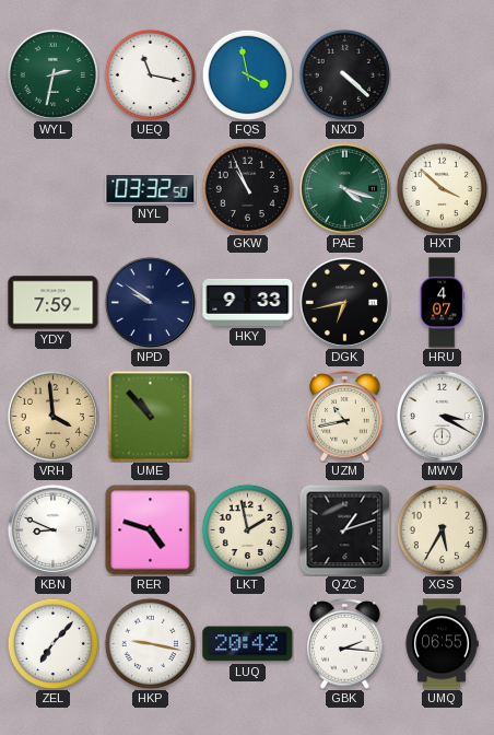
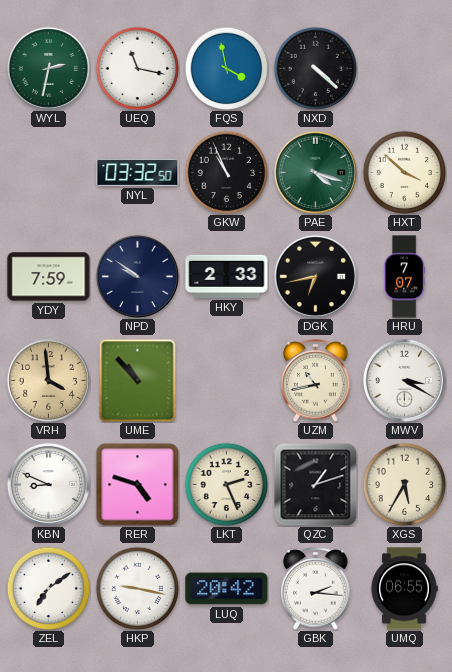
HKY: 9:33 -> 2:33
HRU: 4:07 -> 7:07
LKT: 1:58 -> 2:26
ZEL: 7:07 -> 7:09
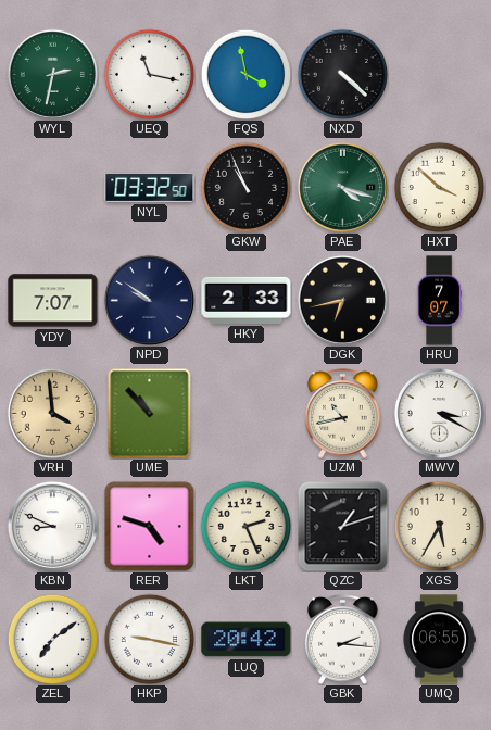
YDY: 7:59 -> 7:07
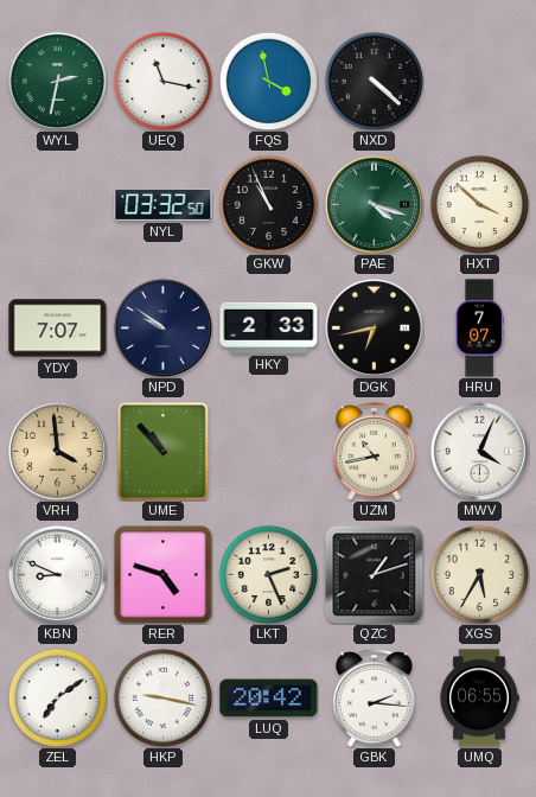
MWV: 3:20 -> 4:04
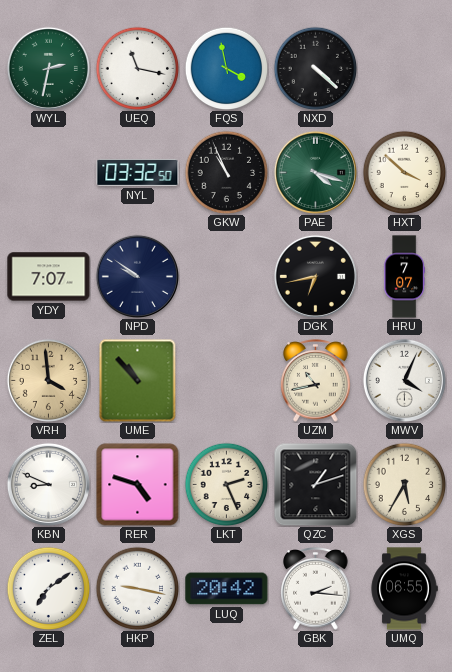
HKY: 2:33 -> none
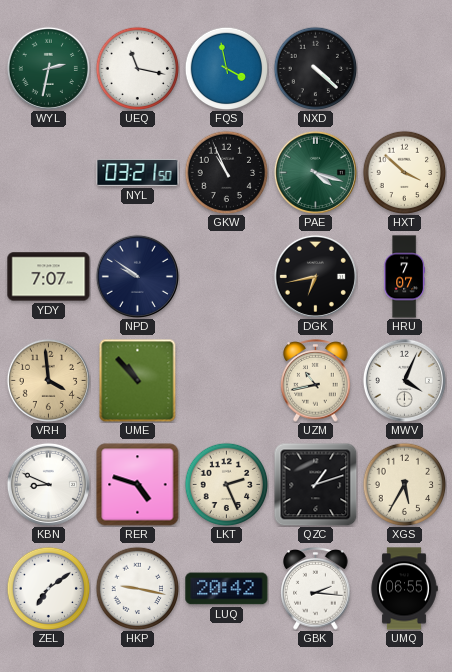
NYL: 03:32 -> 03:21
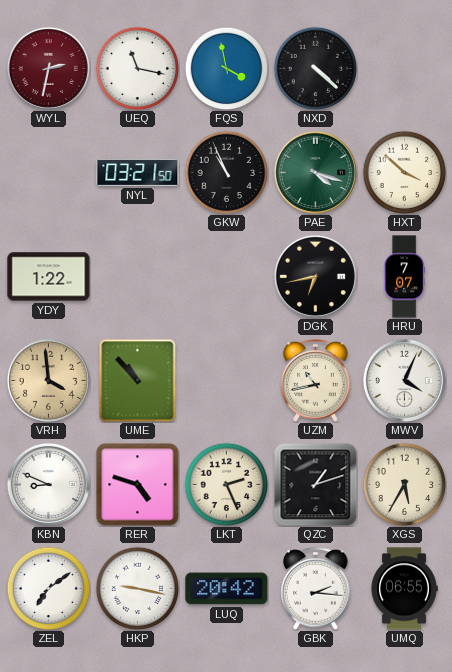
WYL dial: green -> burgundy
YDY: 7:07 -> 1:22
NPD: 9:51 -> none
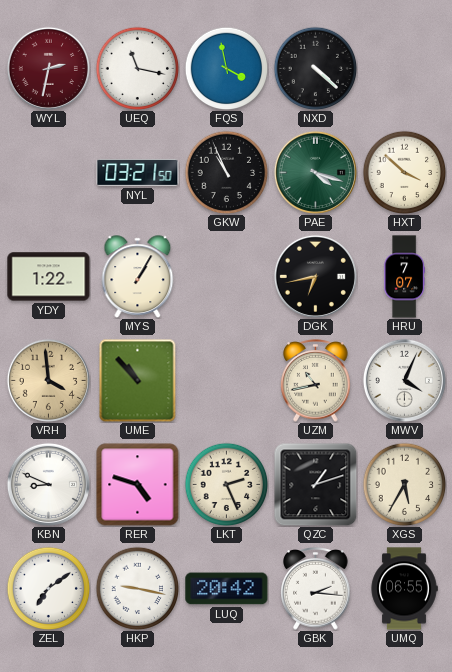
MYS: none -> 1:05
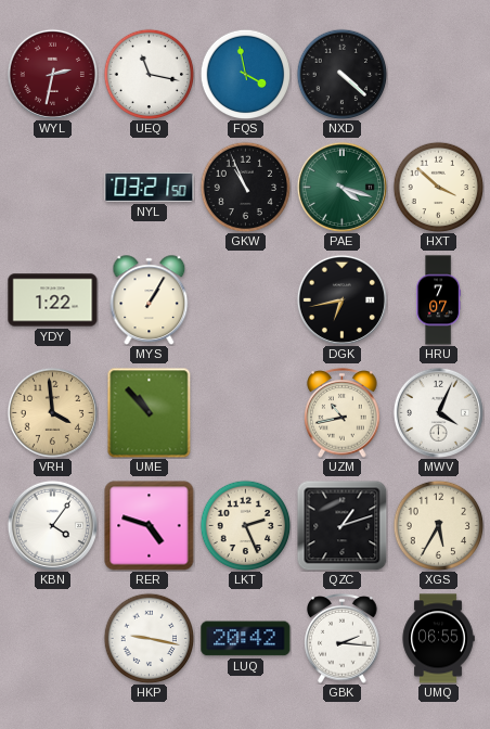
KBN: 8:49 -> 4:06
ZEL: 7:09 -> none
